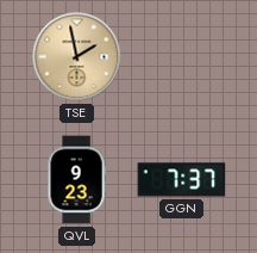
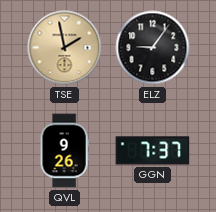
ELZ: none -> 9:06
QVL: 9:23 -> 9:26
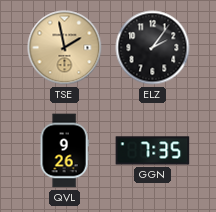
ELZ: 9:06 -> 2:06
GGN: 7:37 -> 7:35
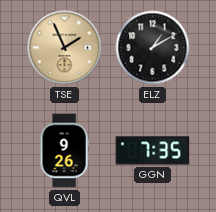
TSE: 1:58 -> 1:56
ELZ: 2:06 -> 1:10
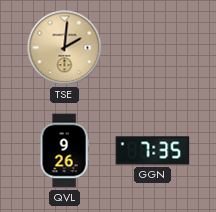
TSE: 1:56 -> 2:01
ELZ: 1:10 -> none
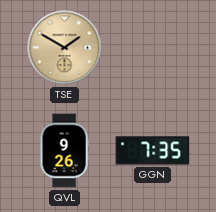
TSE: 2:01 -> 1:50
